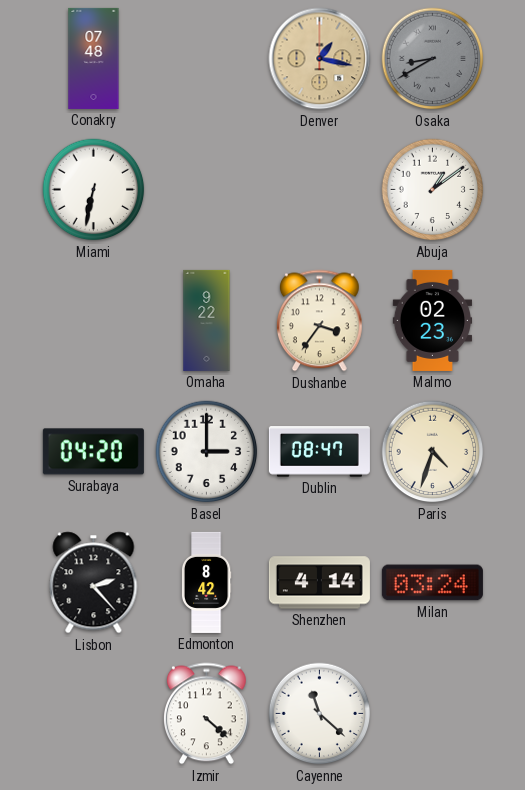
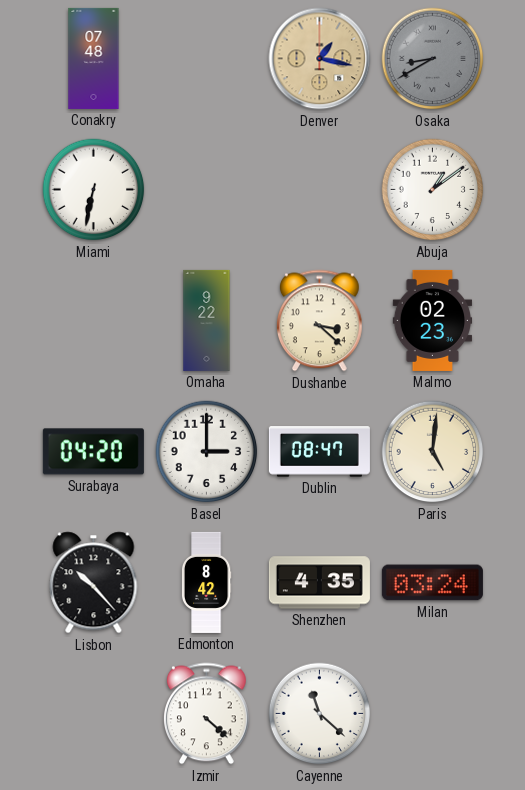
Dushanbe: 3:36 -> 3:22
Paris: 4:33 -> 5:01
Lisbon: 2:23 -> 10:23
Shenzhen: 4:14 -> 4:35
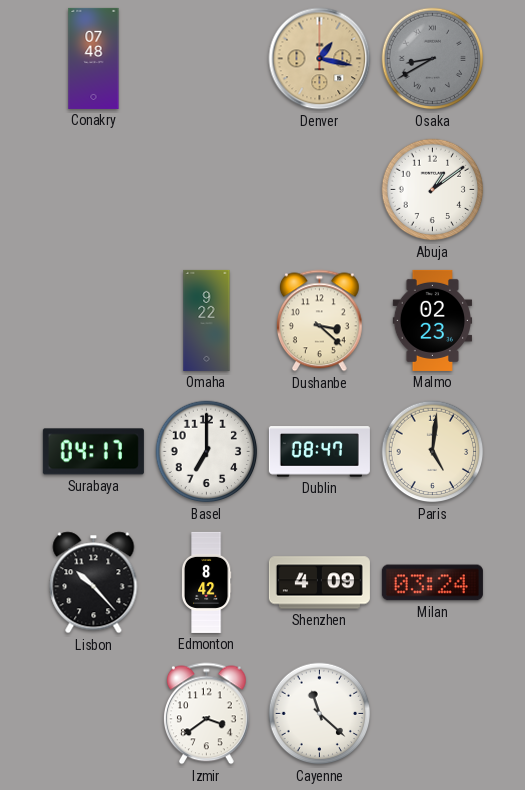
Miami: 6:32 -> none
Surabaya: 04:20 -> 04:17
Basel: 3:00 -> 7:00
Shenzhen: 4:35 -> 4:09
Izmir: 4:22 -> 3:39
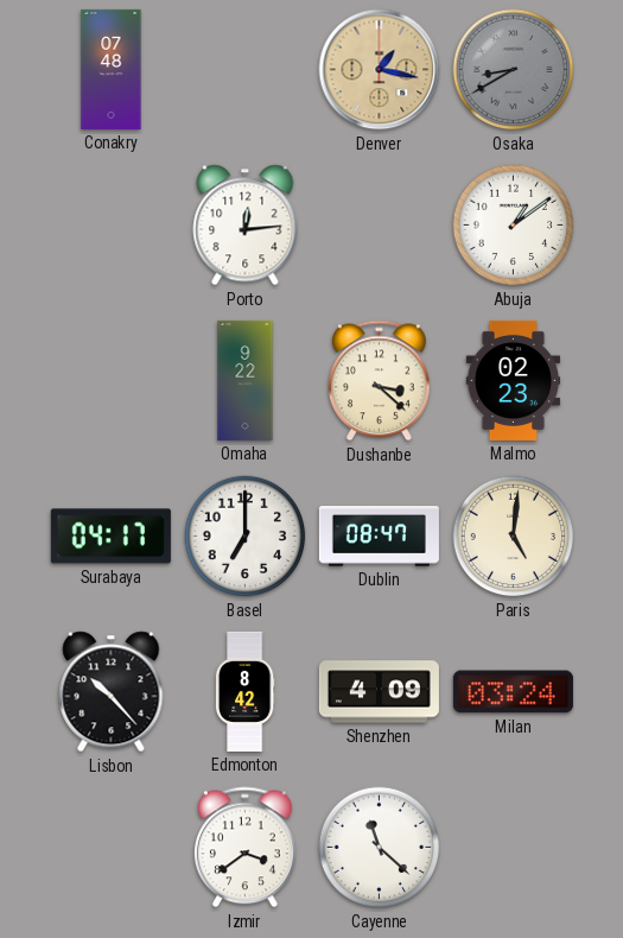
Porto: none -> 12:14
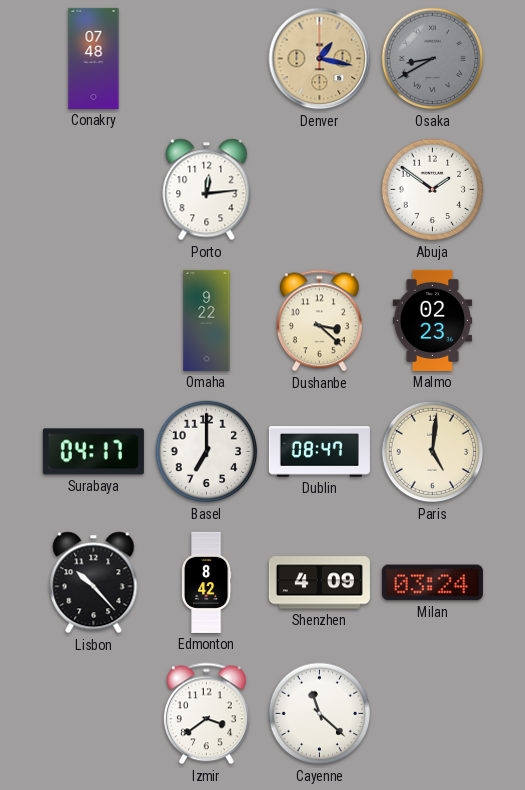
Abuja: 1:09 -> 1:51
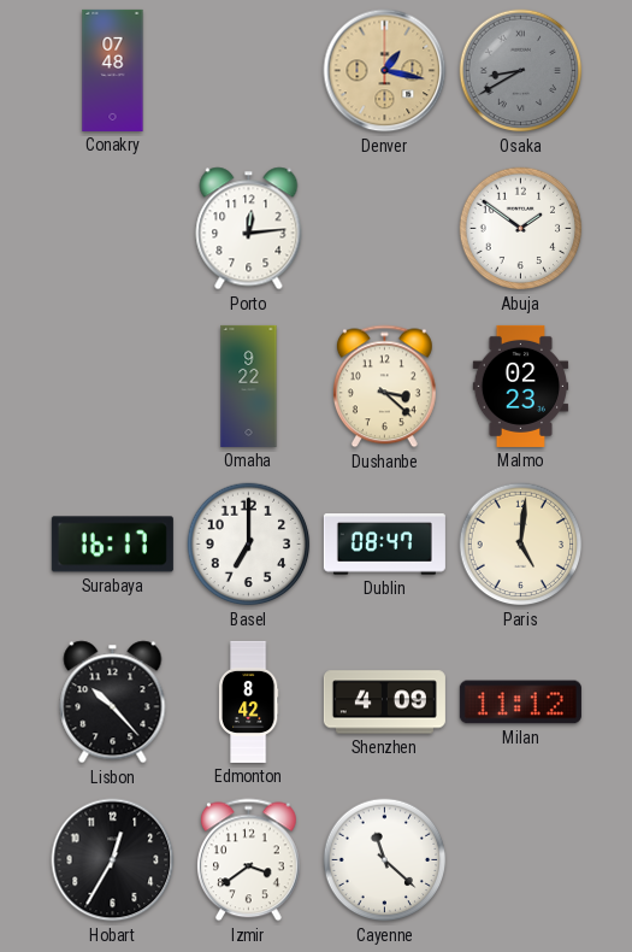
Surabaya: 04:17 -> 16:17
Milan: 03:24 -> 11:12
Hobart: none -> 12:35
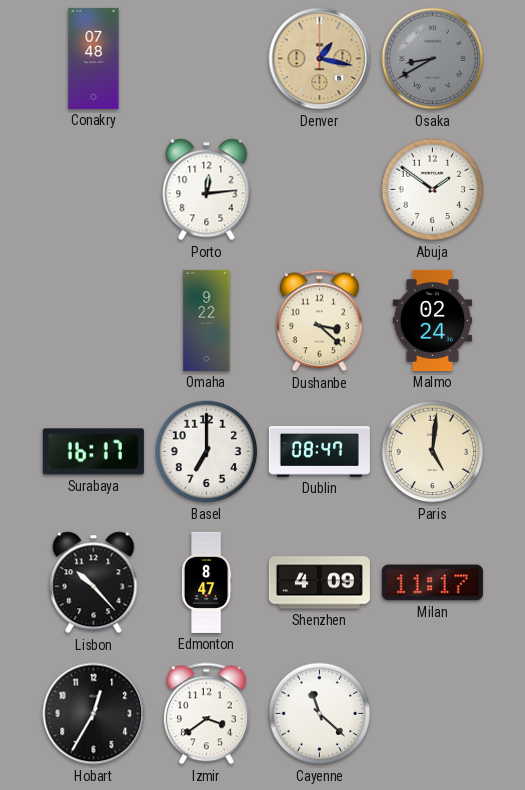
Malmo: 02:23 -> 02:24
Edmonton: 8:42 -> 8:47
Milan: 11:12 -> 11:17
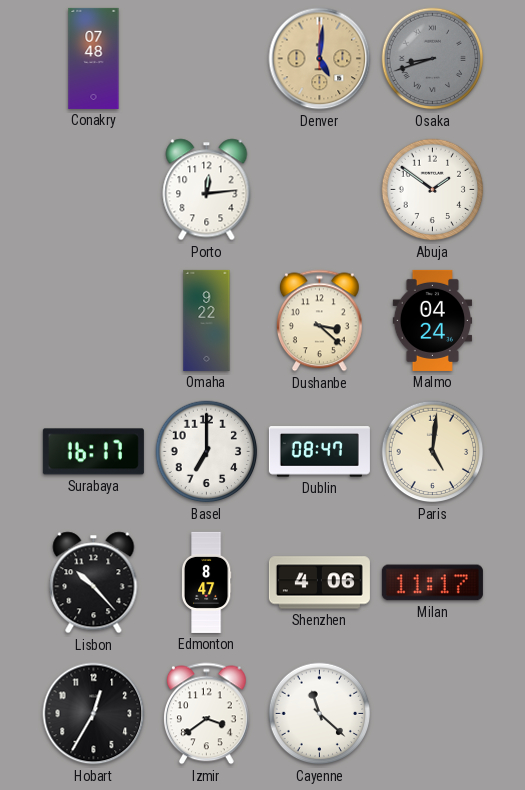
Denver: 1:17 -> 5:01
Osaka: 8:40 -> 8:42
Malmo: 02:24 -> 04:24
Shenzhen: 4:09 -> 4:06
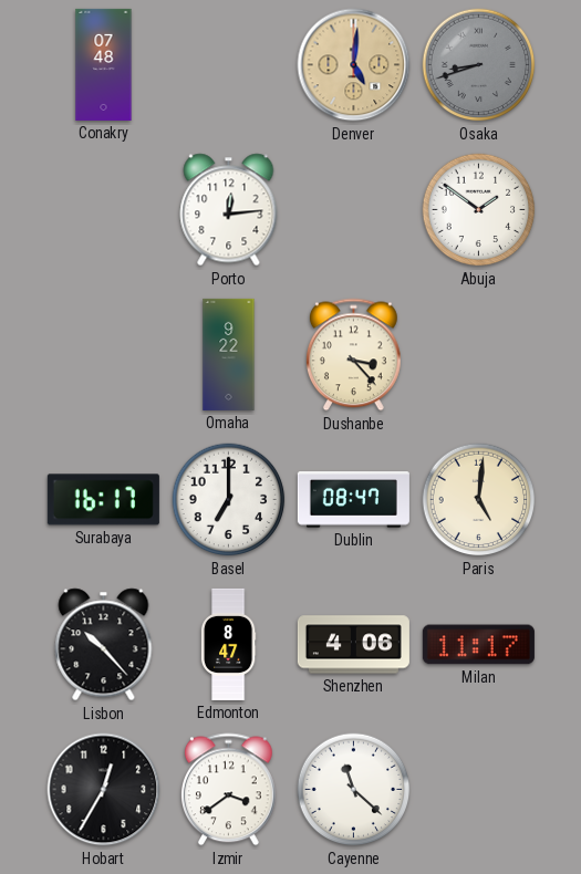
Dushanbe: 3:22 -> 3:23
Malmo: 04:24 -> none
